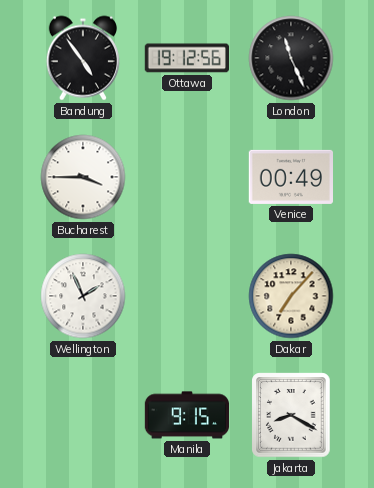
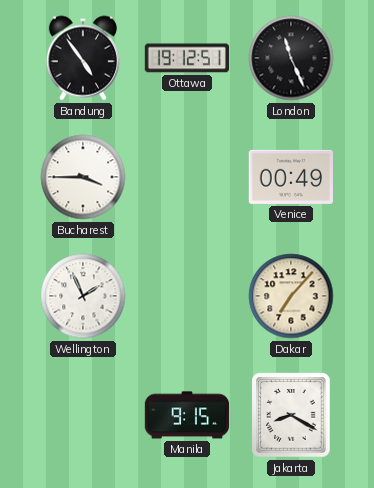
Ottawa: 19:12:56 -> 19:12:51
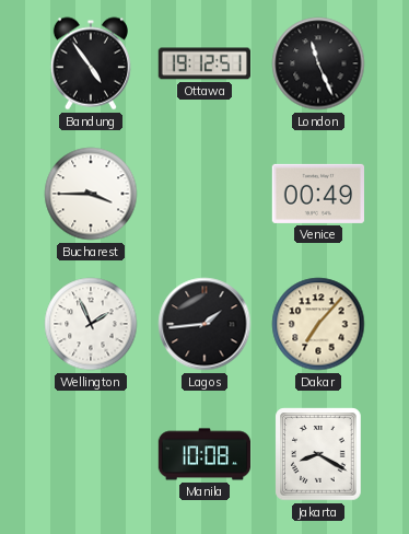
Lagos: none -> 1:44
Manila: 9:15 -> 10:08
